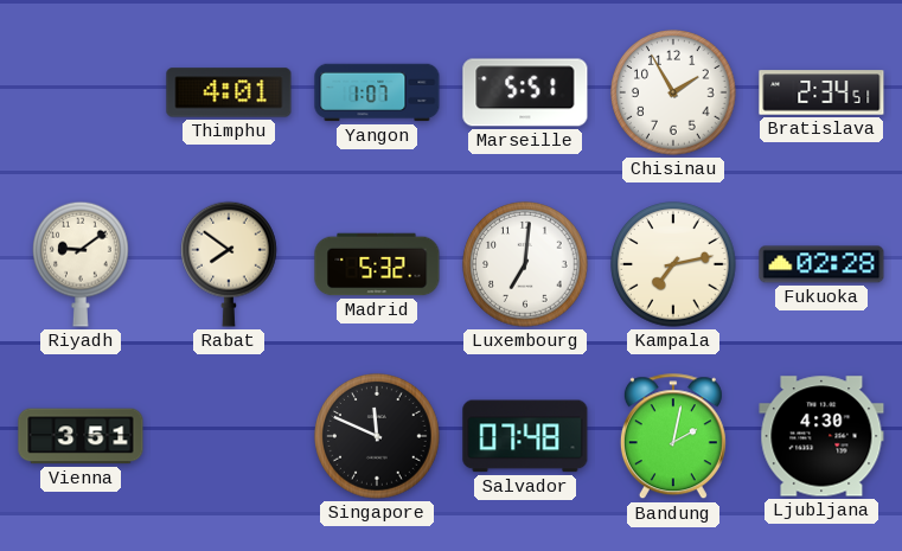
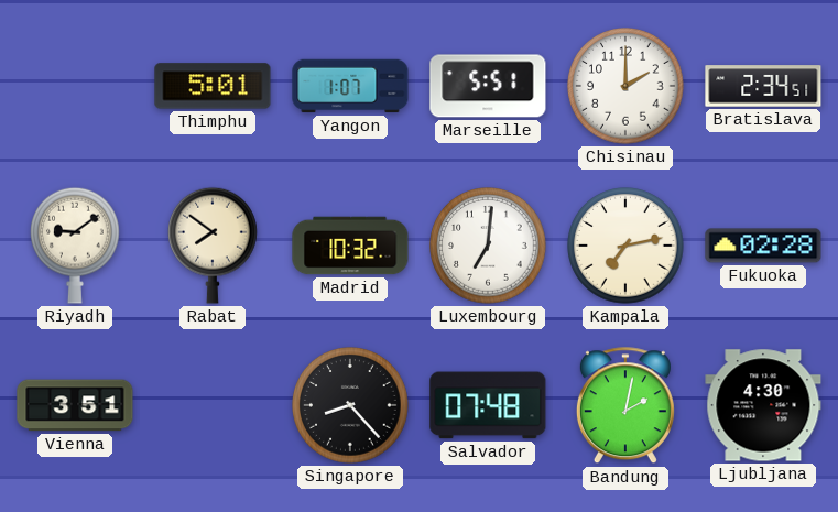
Thimphu: 4:01 -> 5:01
Chisinau: 1:55 -> 2:00
Madrid: 5:32 -> 10:32
Singapore: 11:49 -> 8:23
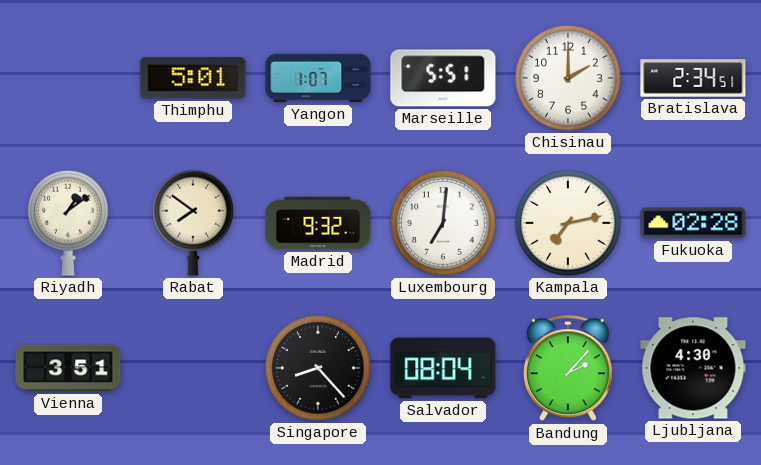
Riyadh: 9:09 -> 1:09
Madrid: 10:32 -> 9:32
Salvador: 07:48 -> 08:04
Bandung: 2:02 -> 2:07
